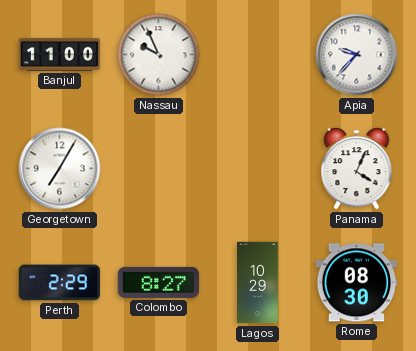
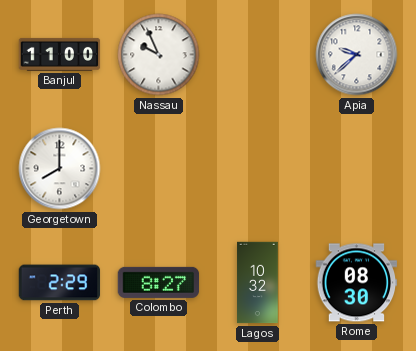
Apia: 9:37 -> 9:38
Georgetown: 7:05 -> 8:00
Panama: 4:04 -> none
Lagos: 10:29 -> 10:32
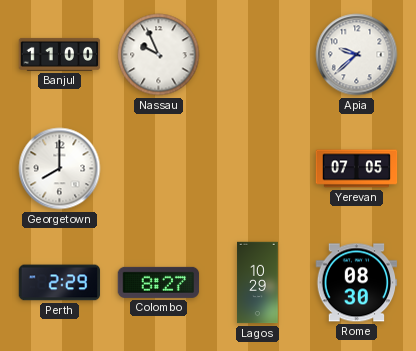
Yerevan: none -> 07:05
Lagos: 10:32 -> 10:29
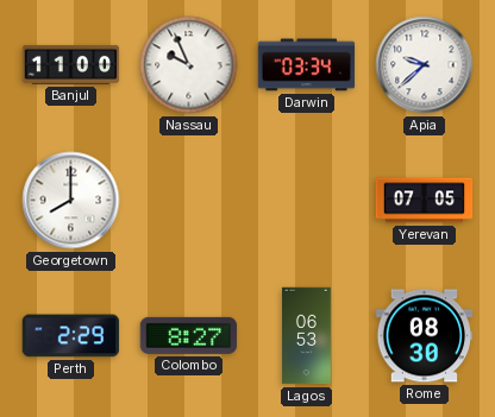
Darwin: none -> 03:34
Lagos: 10:29 -> 06:53
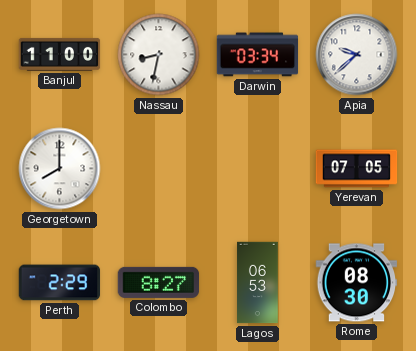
Nassau: 9:56 -> 8:32
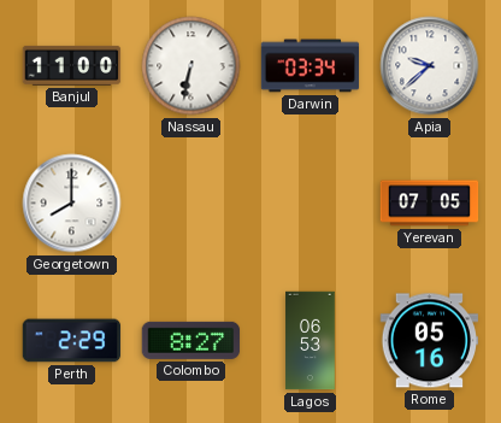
Nassau: 8:32 -> 6:32
Rome: 08:30 -> 05:16
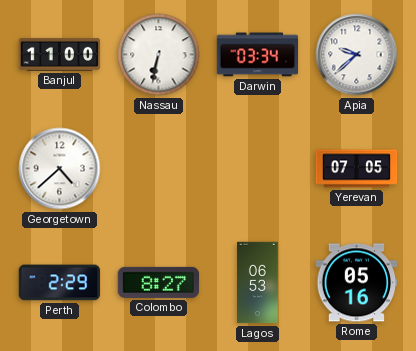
Georgetown: 8:00 -> 4:38
